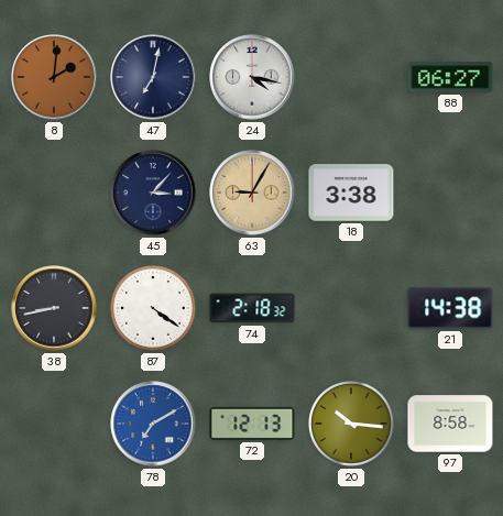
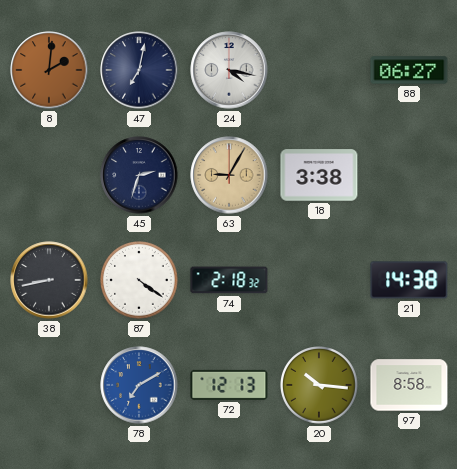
45: 3:07 -> 2:33
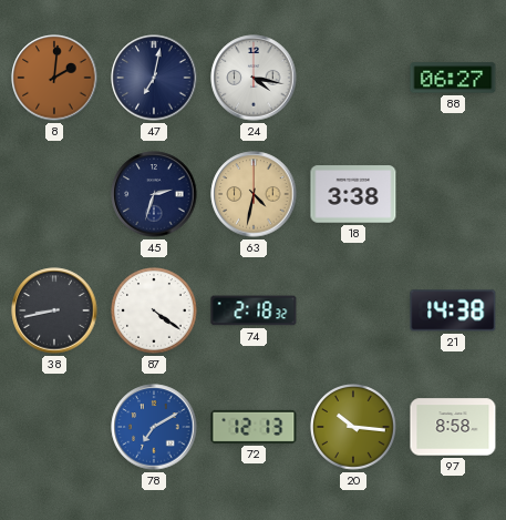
63: 9:05 -> 4:32
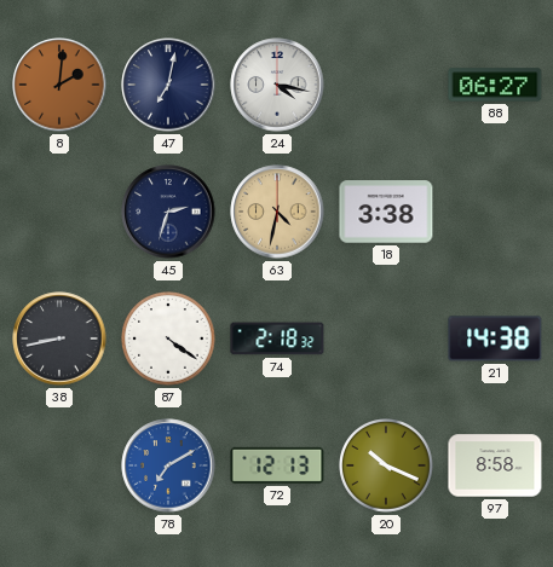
20: 10:16 -> 10:19
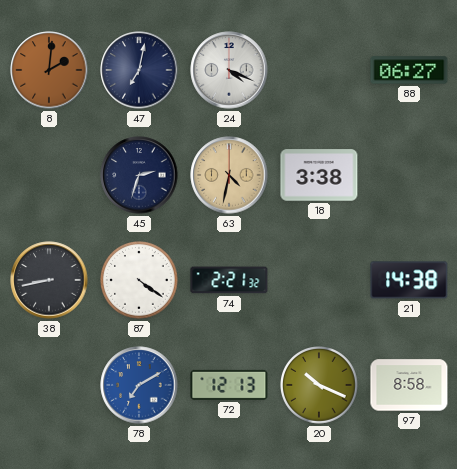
24: 4:17 -> 4:19
74: 2:18 -> 2:21
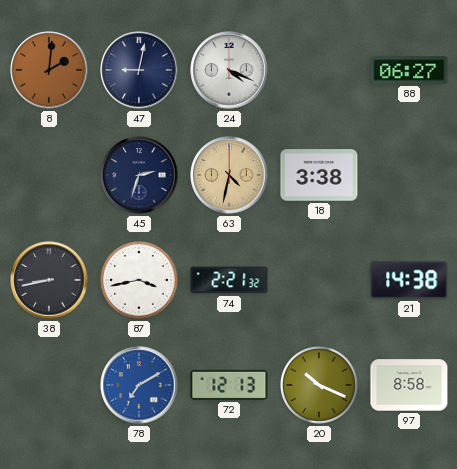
47: 7:02 -> 9:02
87: 4:21 -> 3:43
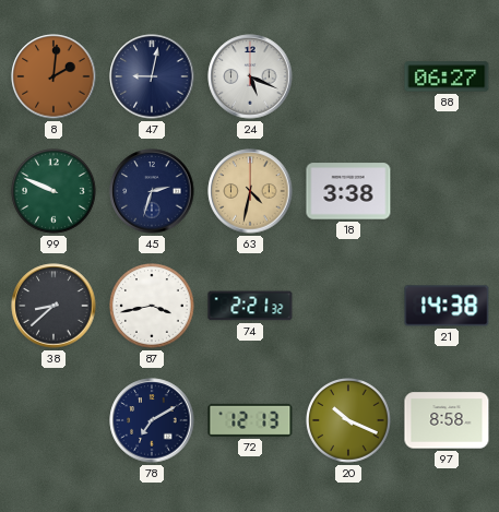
24: 4:19 -> 5:19
99: none -> 9:49
38: 8:43 -> 8:38
78 dial: blue -> navy
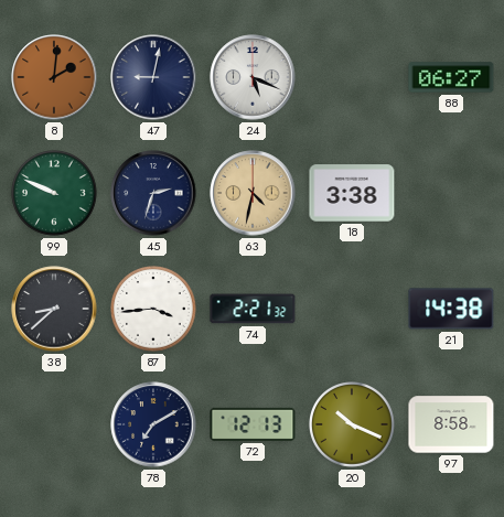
87: 3:43 -> 3:44
